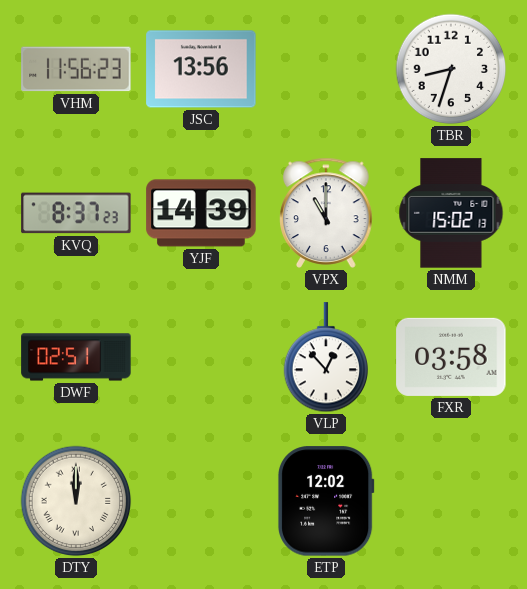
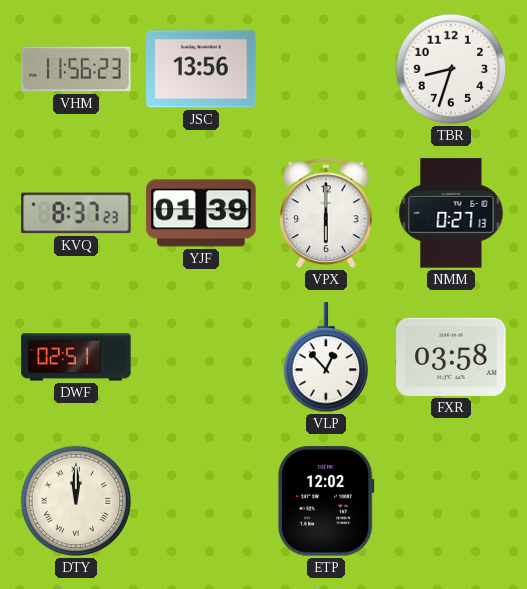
YJF: 14:39 -> 01:39
VPX: 11:00 -> 6:00
NMM: 15:02 -> 0:27
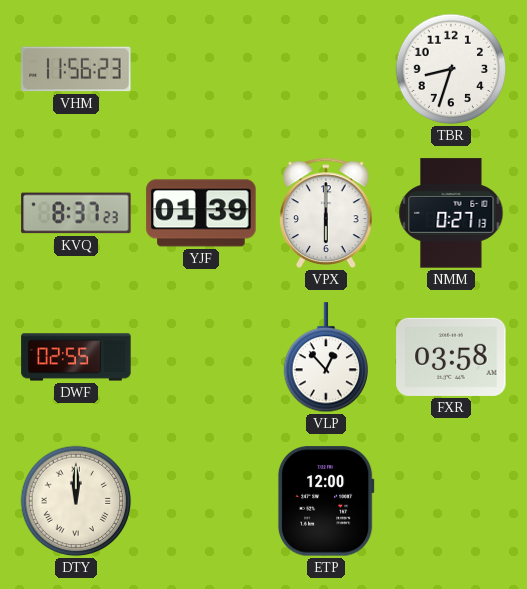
JSC: 13:56 -> none
DWF: 02:51 -> 02:55
ETP: 12:02 -> 12:00
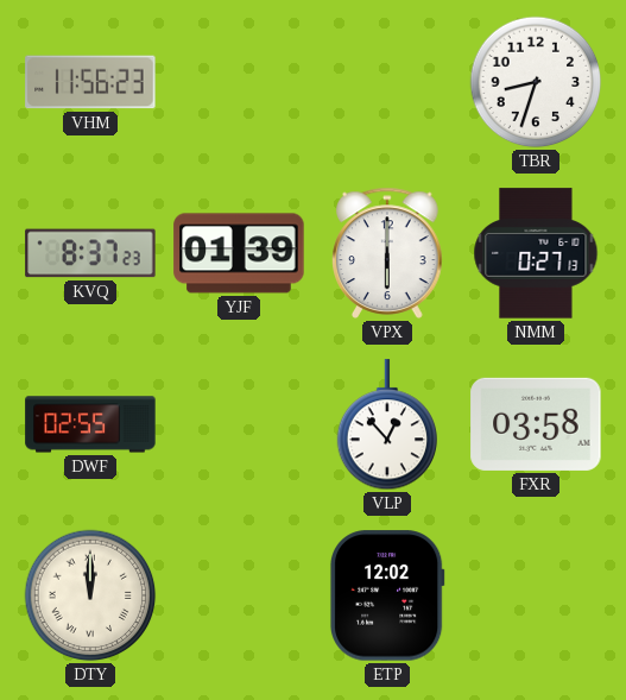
ETP: 12:00 -> 12:02
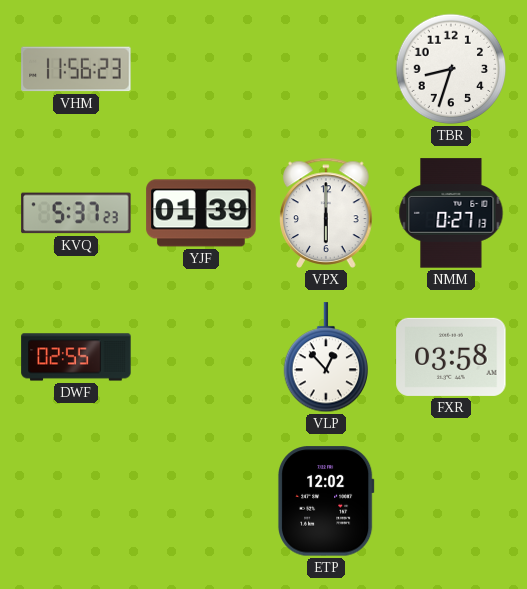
KVQ: 8:37 -> 5:37
DTY: 12:00 -> none
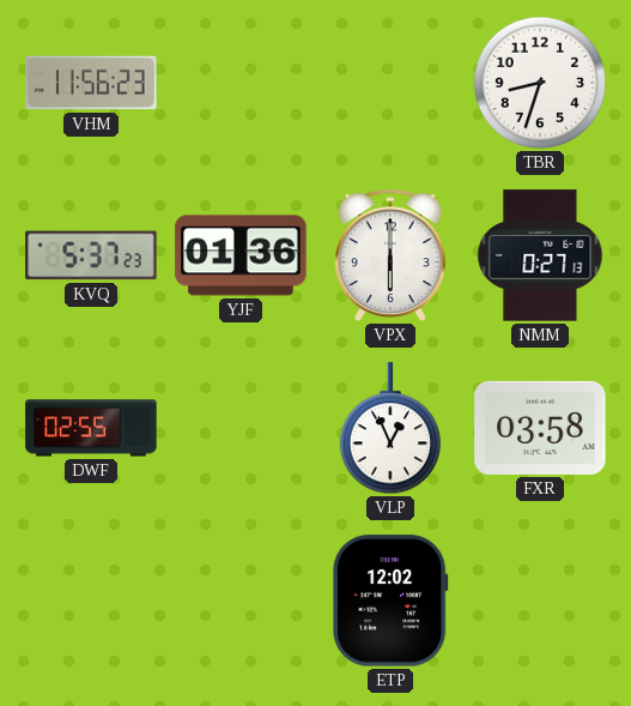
YJF: 01:39 -> 01:36
VLP: 12:53 -> 12:56
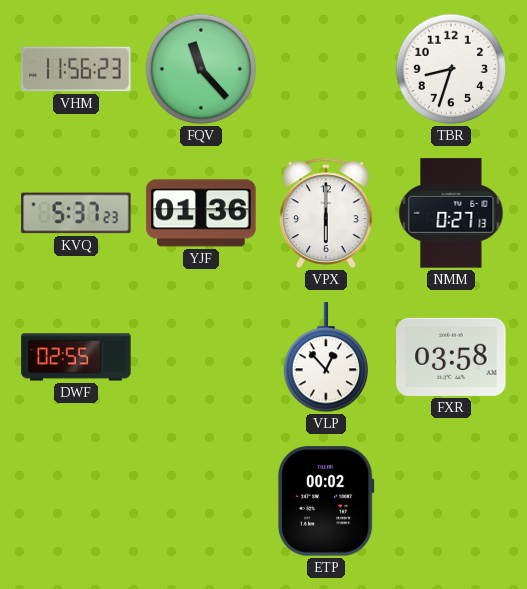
FQV: none -> 11:23
VLP: 12:56 -> 12:53
ETP: 12:02 -> 00:02
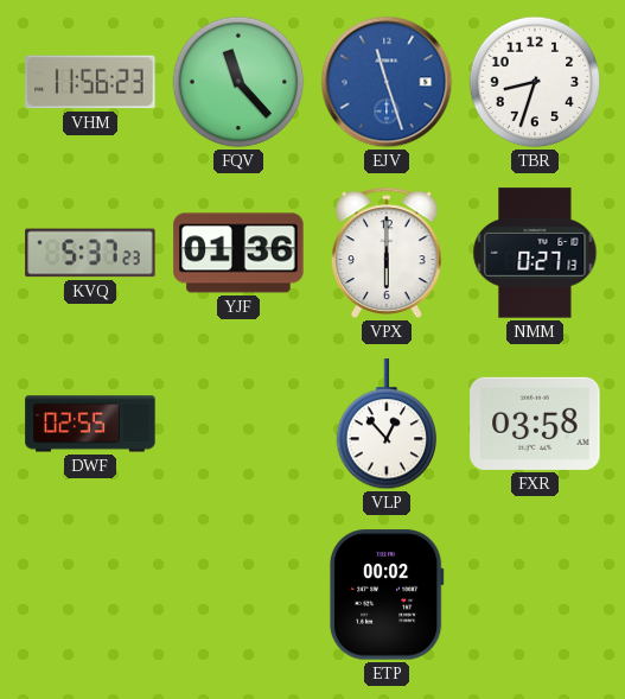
EJV: none -> 11:27
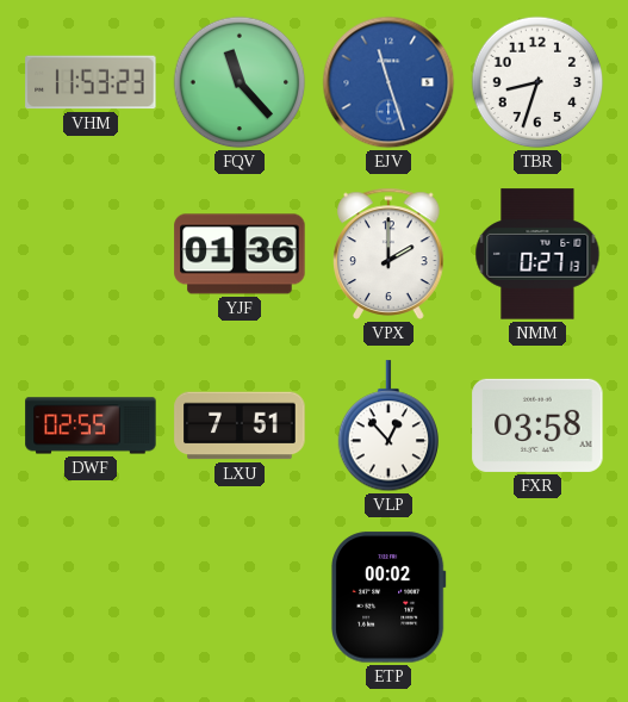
VHM: 11:56 -> 11:53
KVQ: 5:37 -> none
VPX: 6:00 -> 2:00
LXU: none -> 7:51
